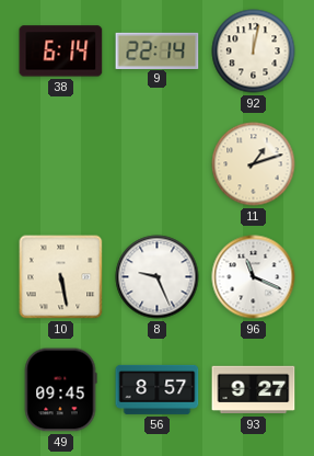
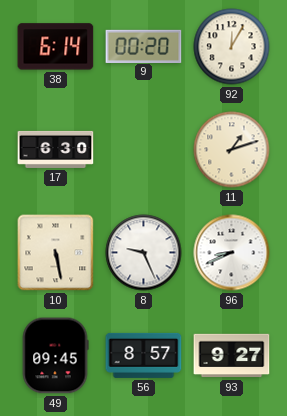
9: 22:14 -> 00:20
92: 12:02 -> 12:05
17: none -> 6:30
96: 11:19 -> 8:41
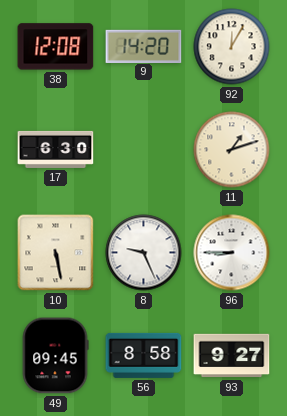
38: 6:14 -> 12:08
9: 00:20 -> 14:20
96: 8:41 -> 8:45
56: 8:57 -> 8:58
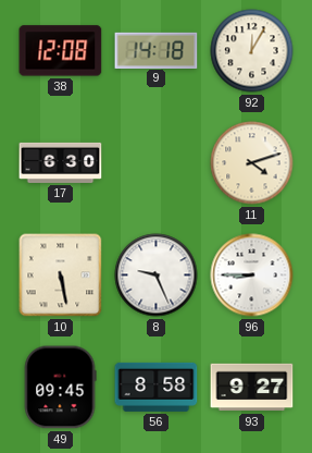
9: 14:20 -> 14:18
11: 1:12 -> 4:12
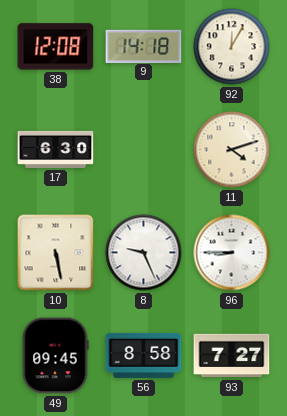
93: 9:27 -> 7:27
